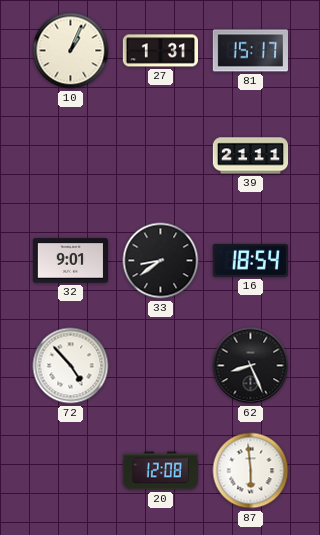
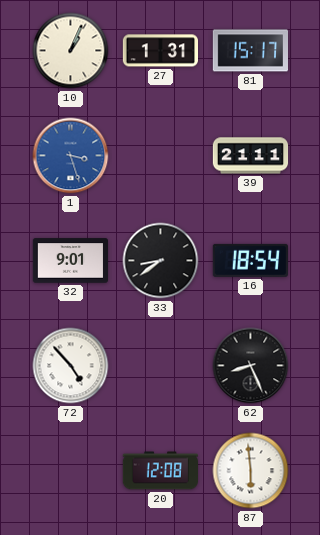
1: none -> 3:27
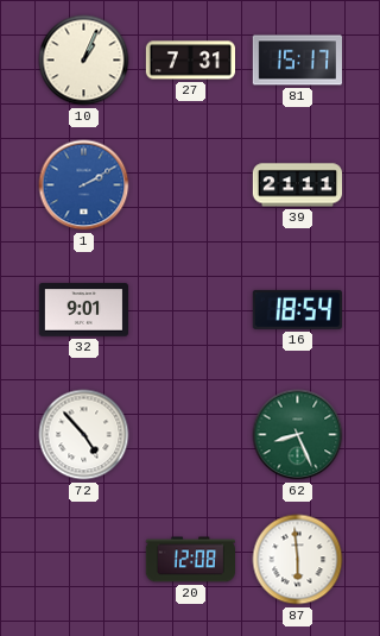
27: 1:31 -> 7:31
1: 3:27 -> 2:10
33: 8:39 -> none
62 dial: black -> green
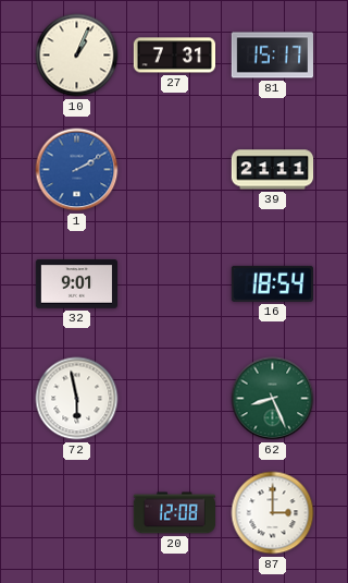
72: 4:53 -> 5:58
87: 5:59 -> 3:00
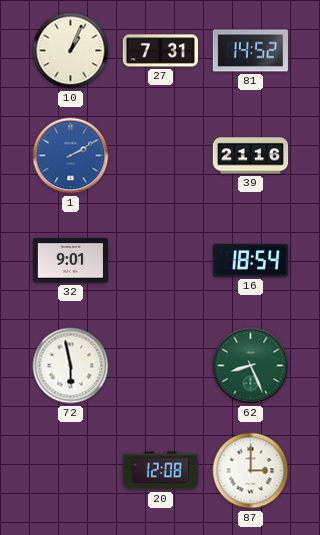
81: 15:17 -> 14:52
39: 21:11 -> 21:16
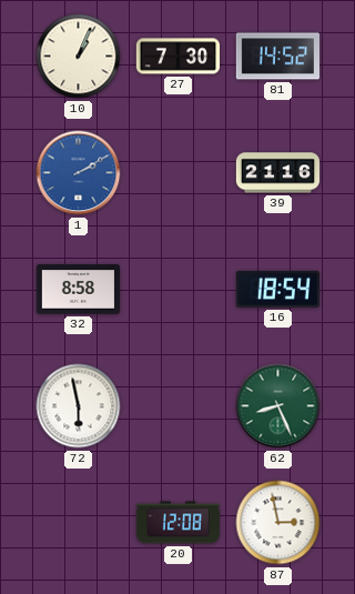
27: 7:31 -> 7:30
32: 9:01 -> 8:58
87: 3:00 -> 2:58
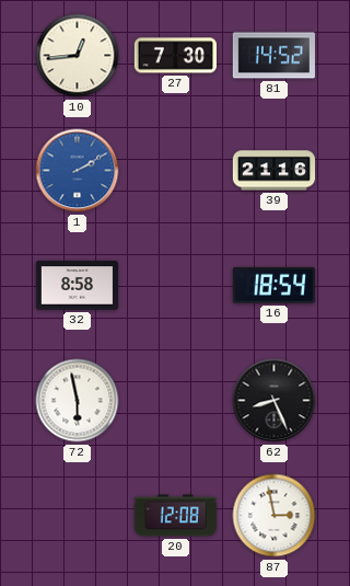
10: 1:04 -> 12:44
62 dial: green -> black
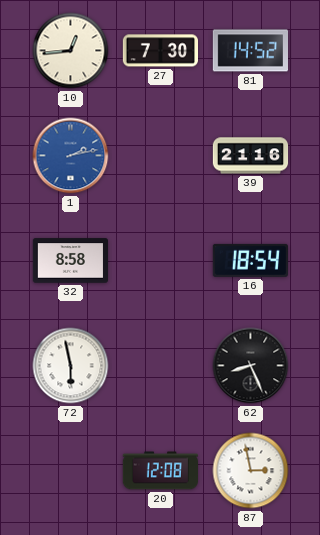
1: 2:10 -> 2:13
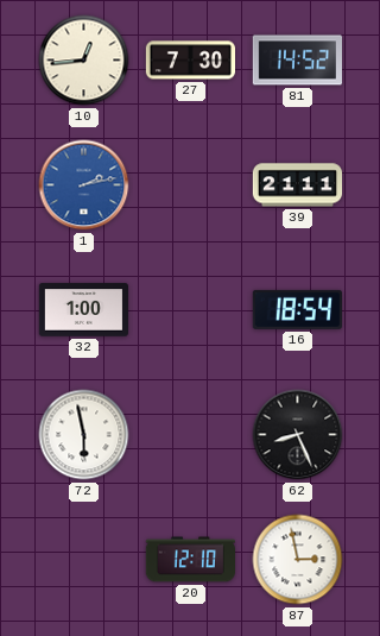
39: 21:16 -> 21:11
32: 8:58 -> 1:00
20: 12:08 -> 12:10
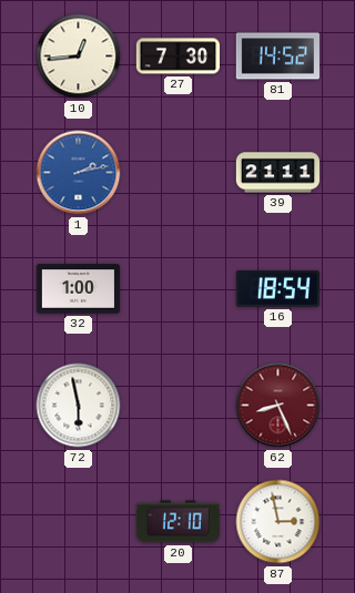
62 dial: black -> burgundy
